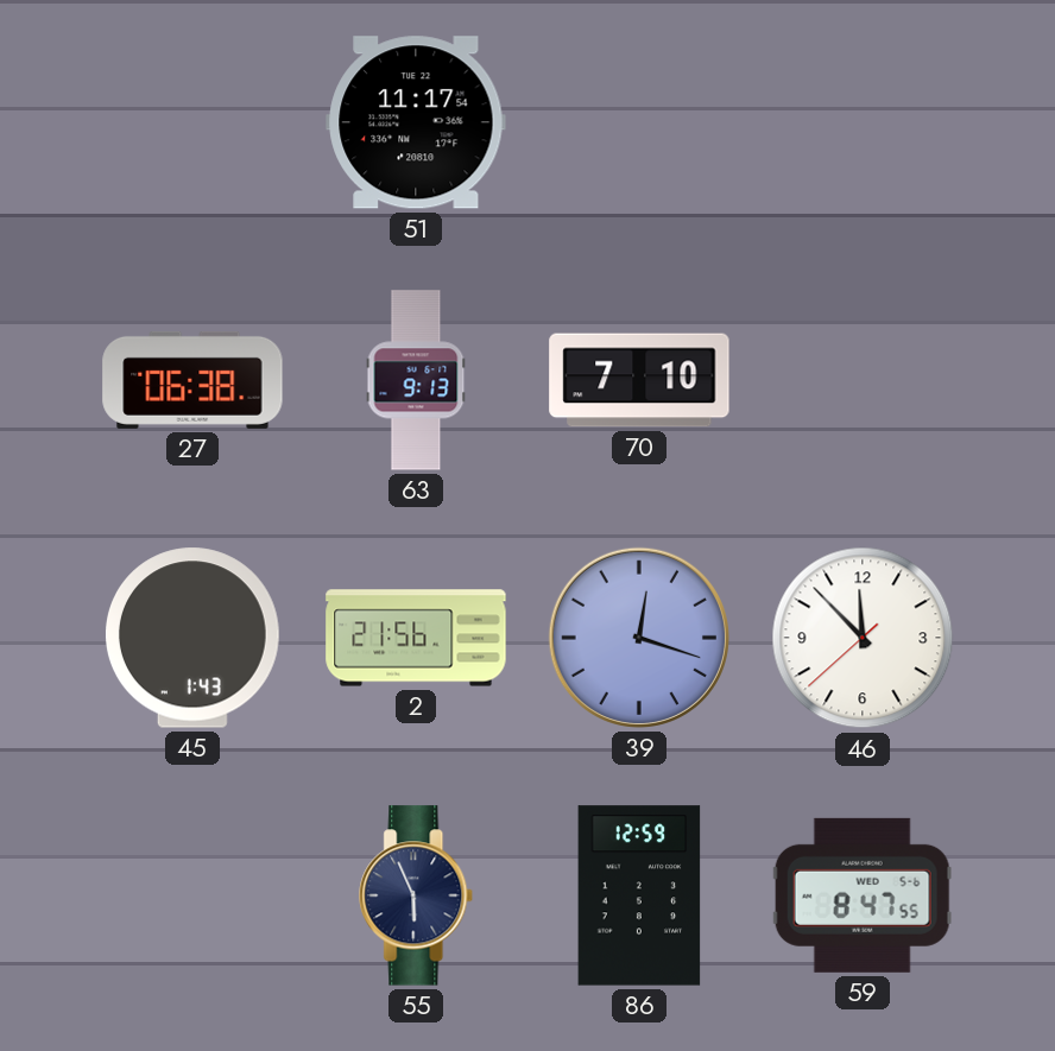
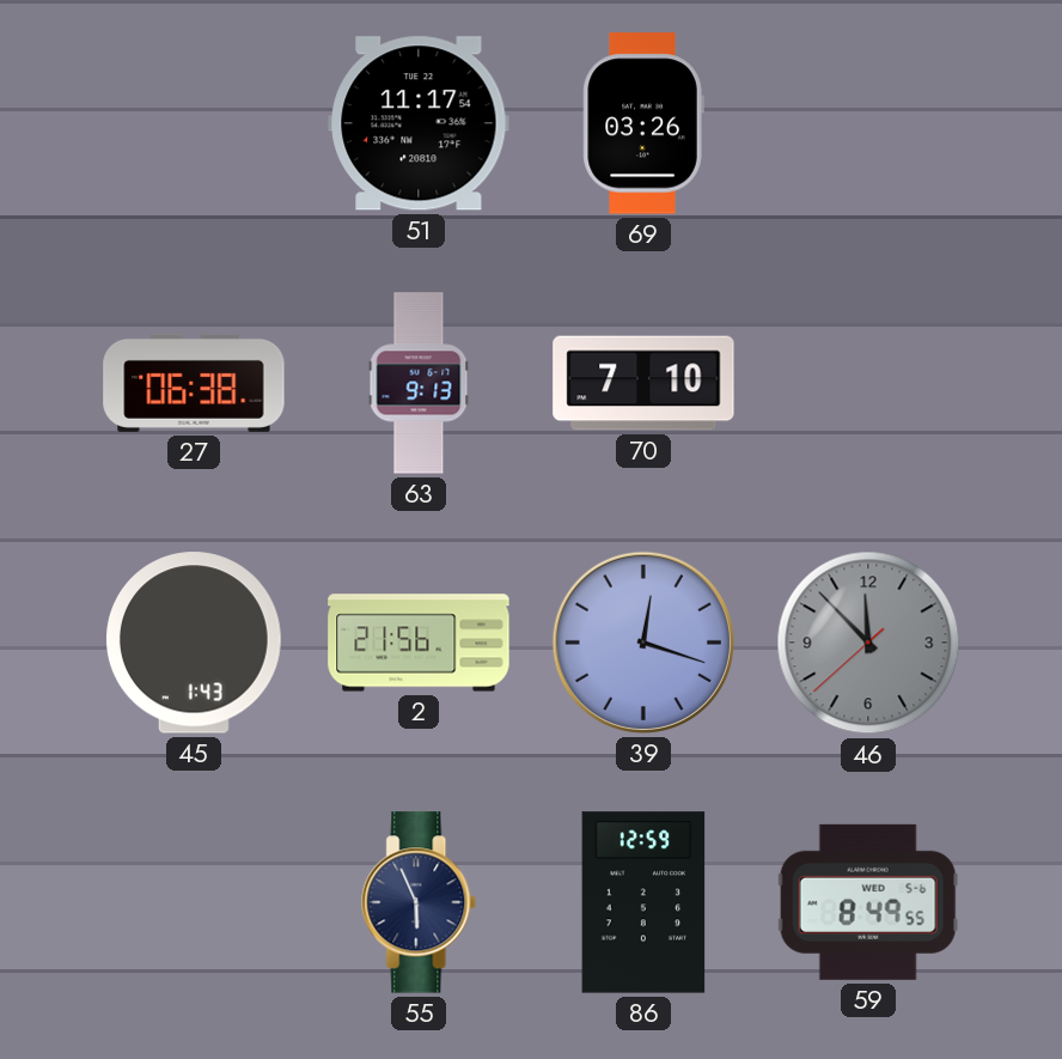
69: none -> 03:26
46 dial: white -> grey
59: 8:47 -> 8:49
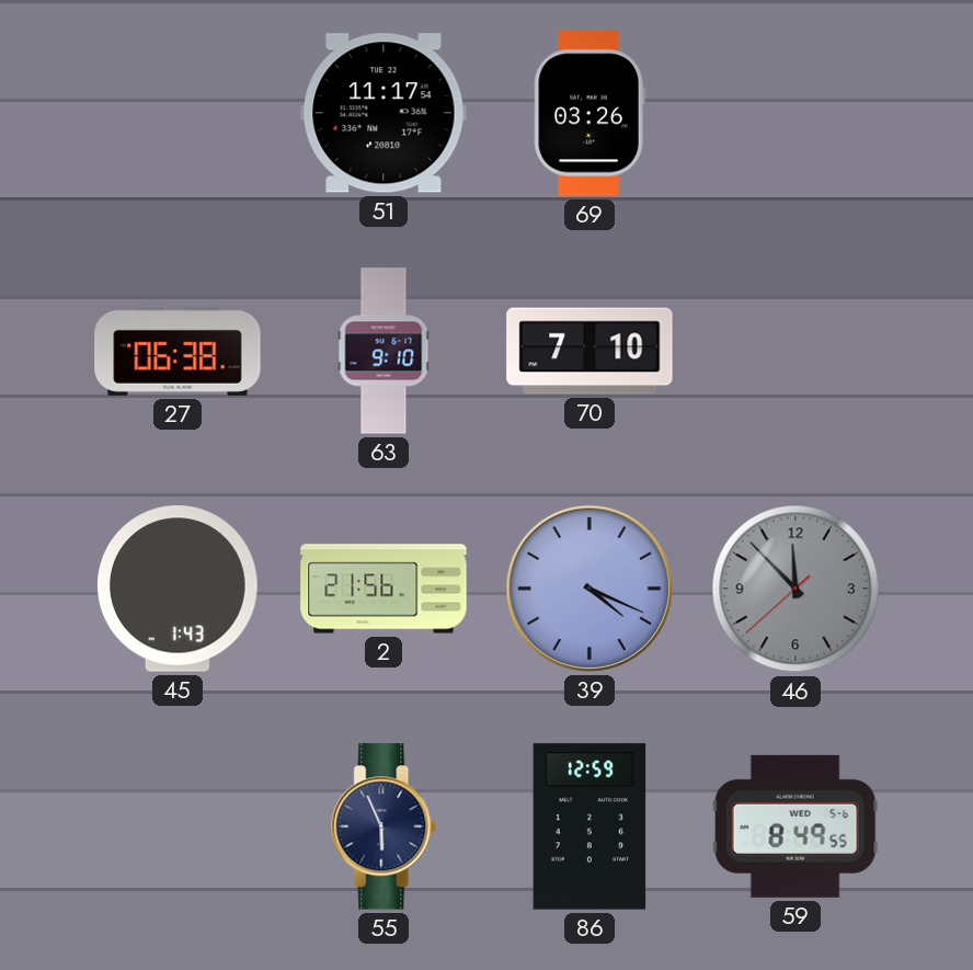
63: 9:13 -> 9:10
39: 12:18 -> 4:19
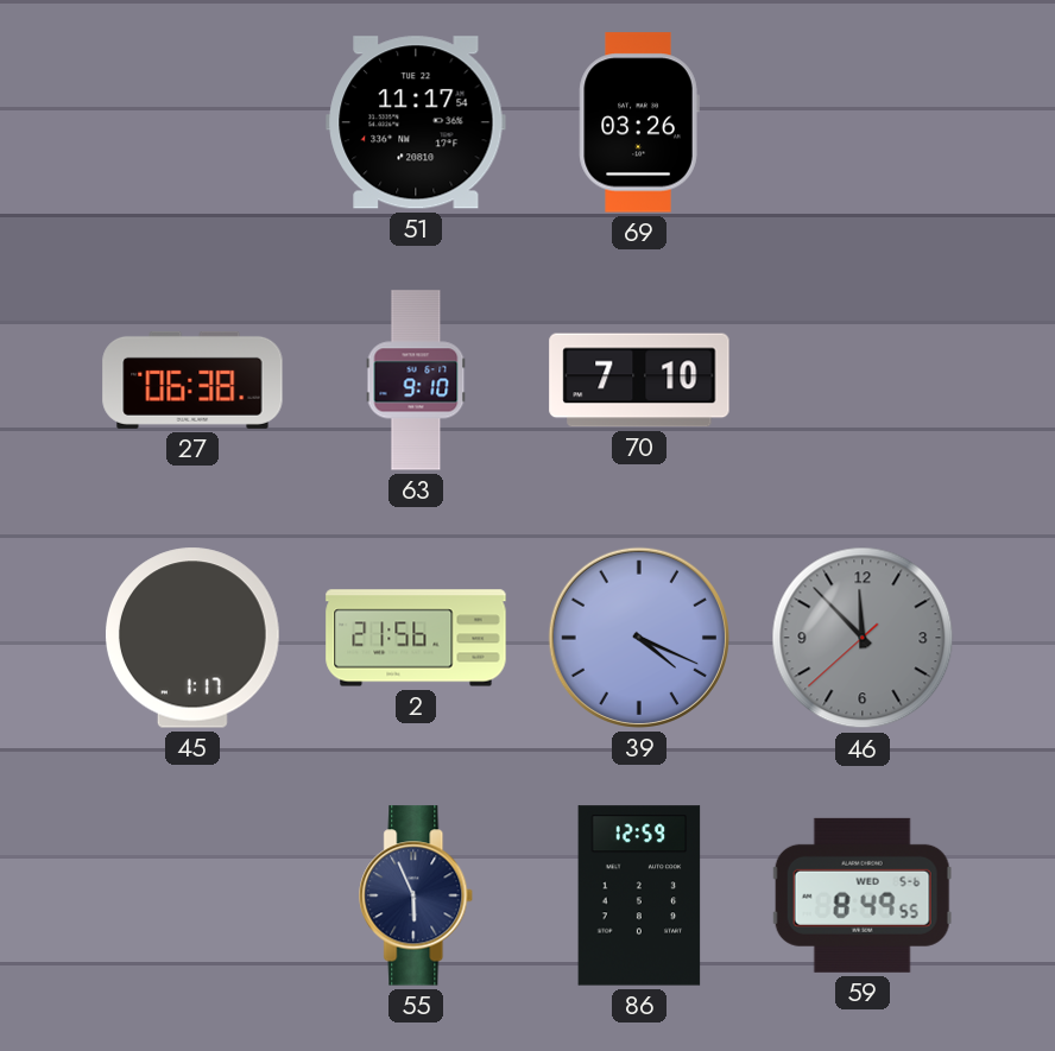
45: 1:43 -> 1:17
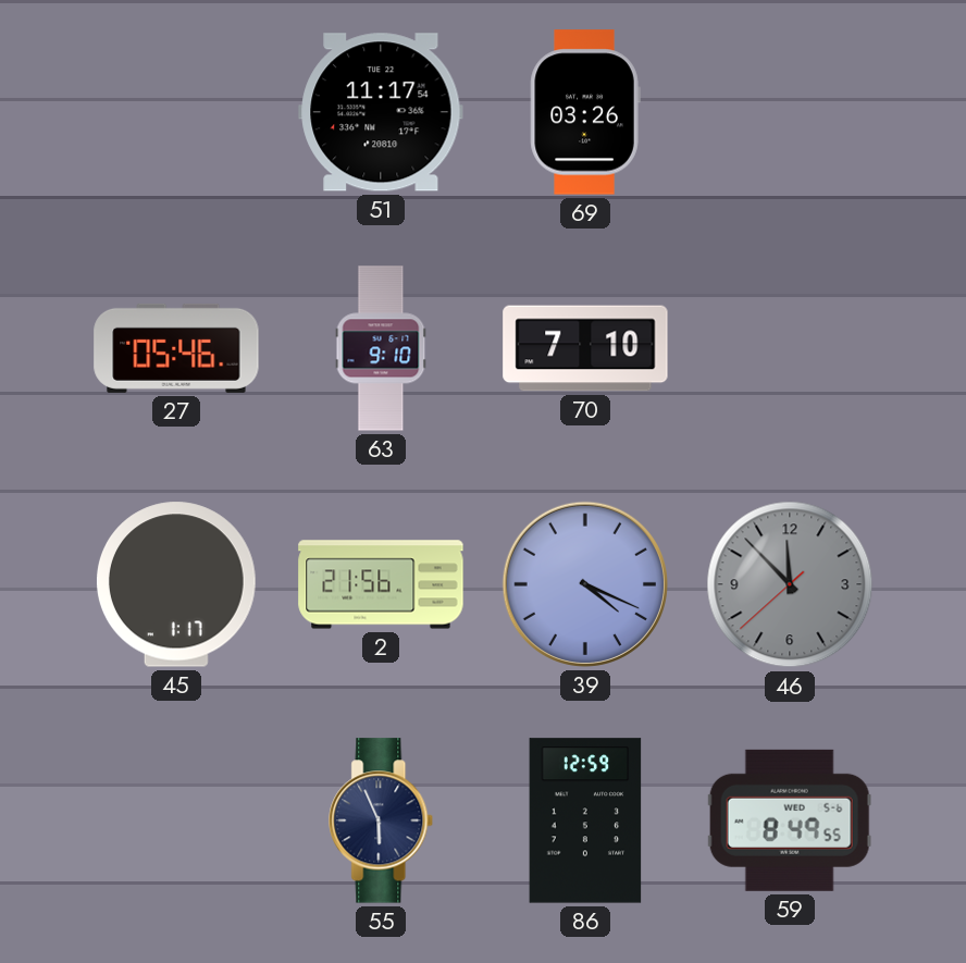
27: 06:38 -> 05:46
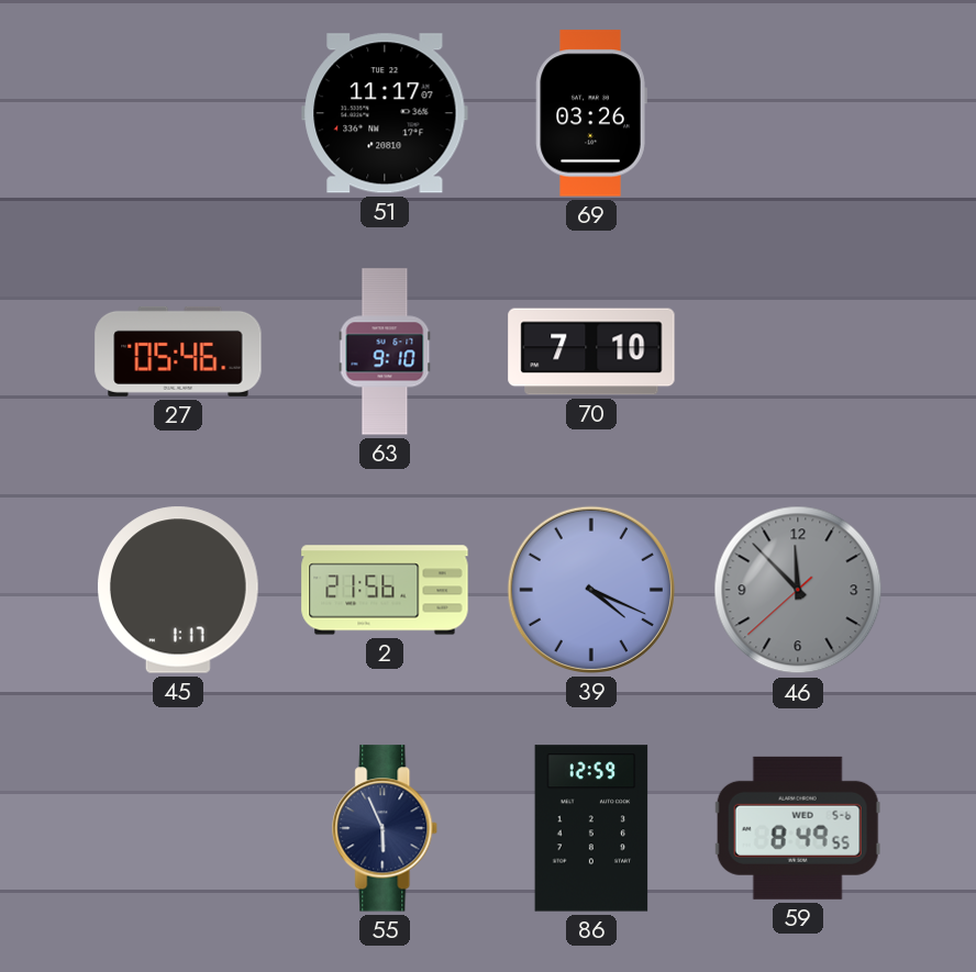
51: 11:17:54 -> 11:17:07
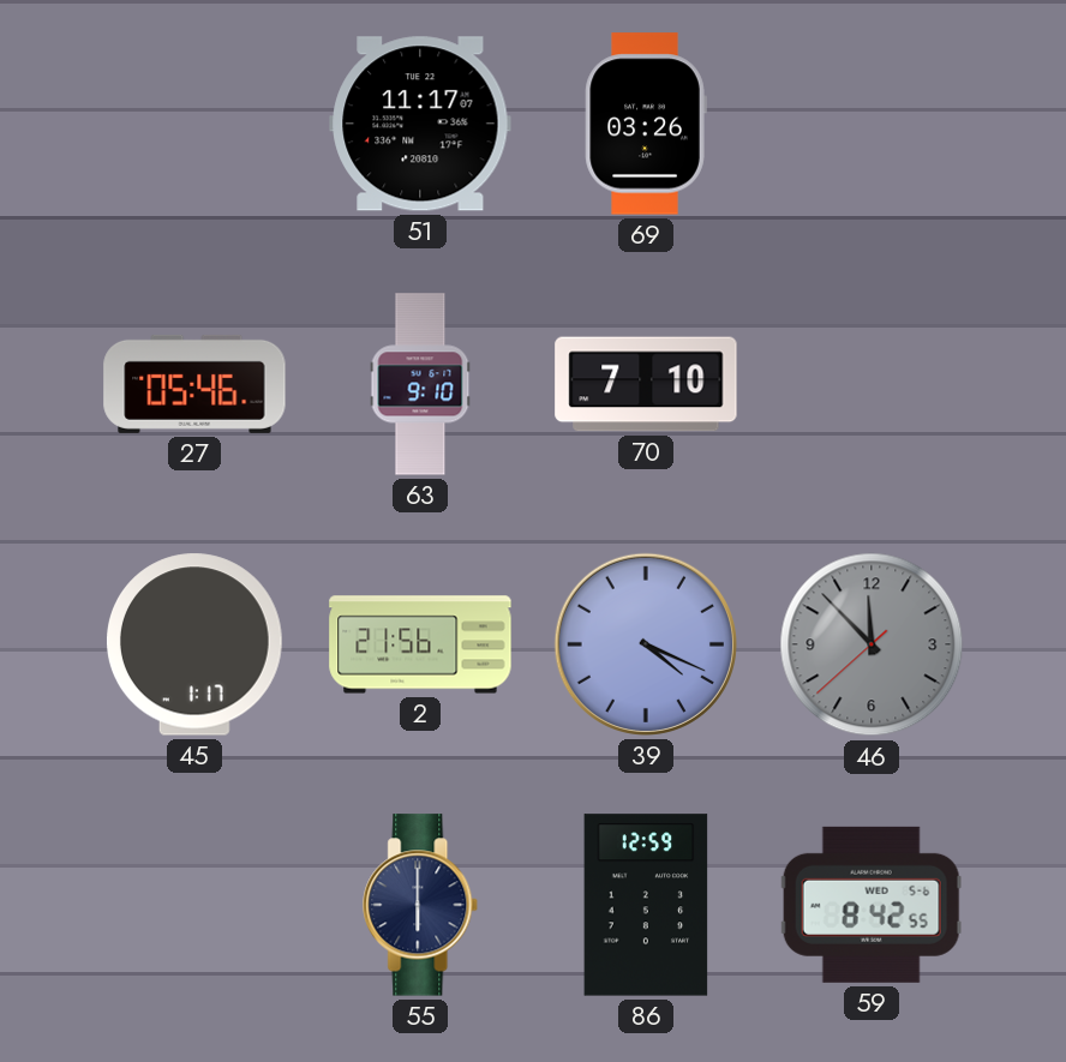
55: 5:56 -> 6:00
59: 8:49 -> 8:42
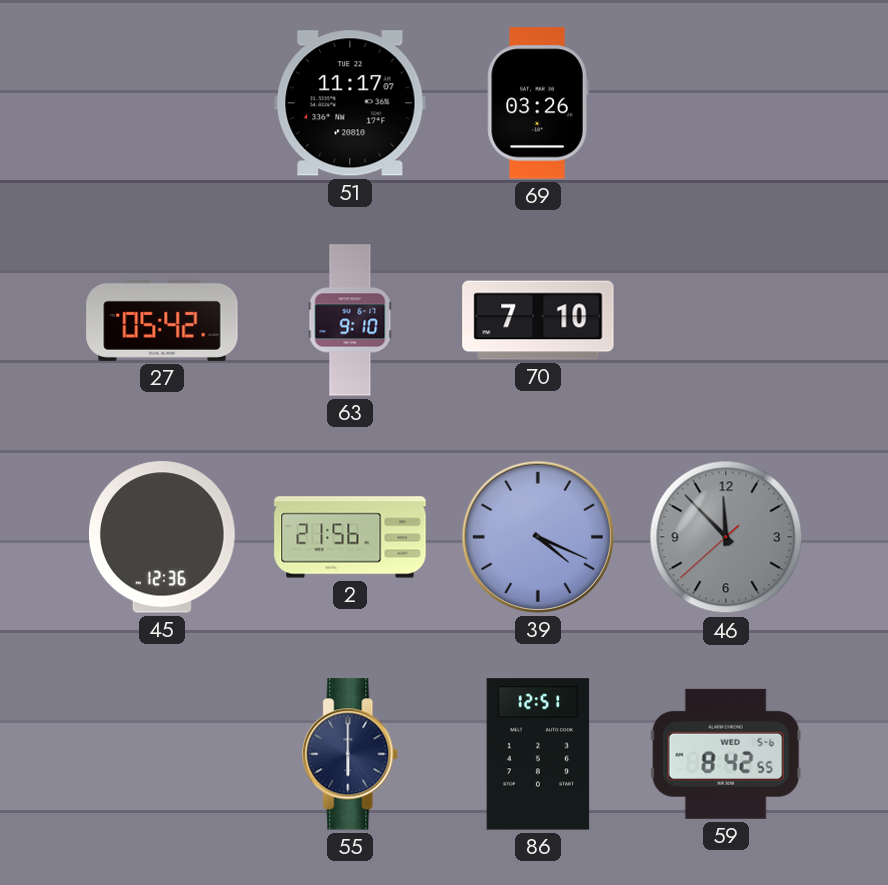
27: 05:46 -> 05:42
45: 1:17 -> 12:36
86: 12:59 -> 12:51
